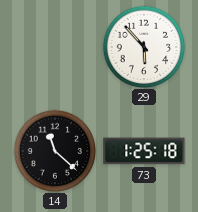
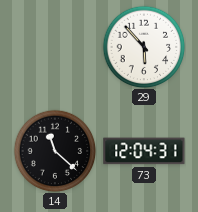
73: 1:25 -> 12:04
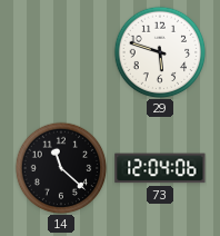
29: 5:53 -> 5:48
73: 12:04:31 -> 12:04:06
